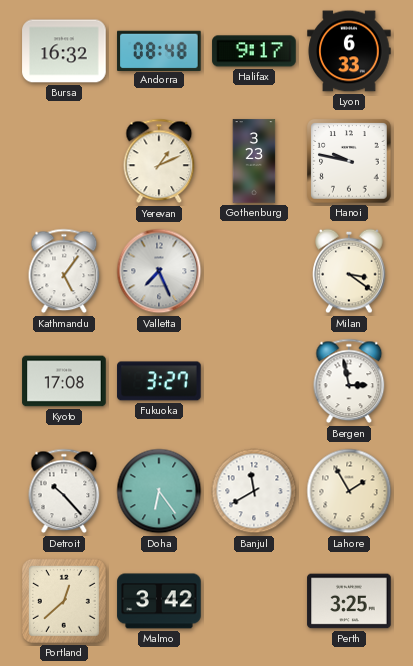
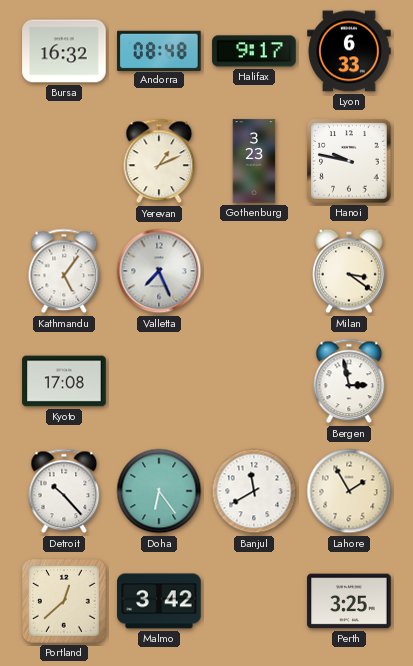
Fukuoka: 3:27 -> none
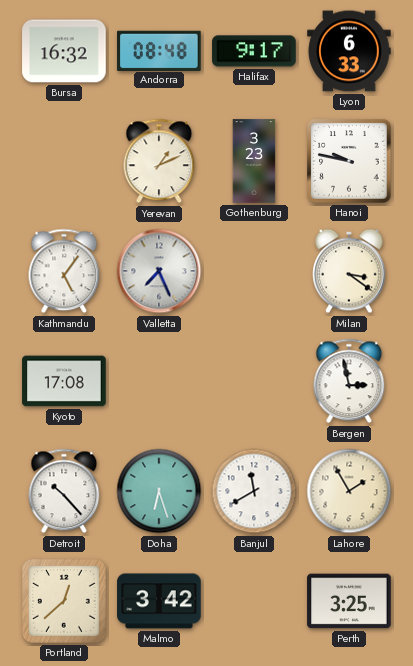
Doha: 6:24 -> 6:27
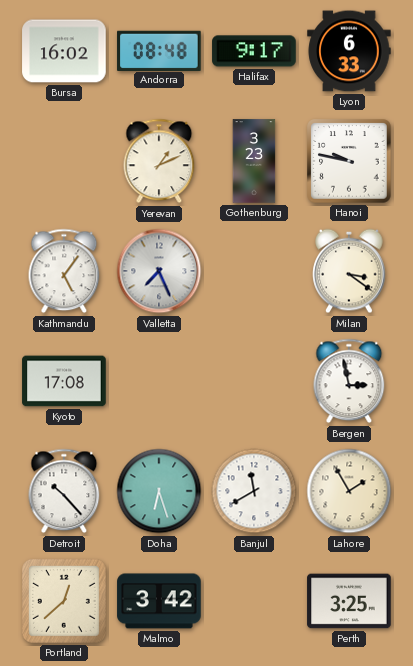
Bursa: 16:32 -> 16:02
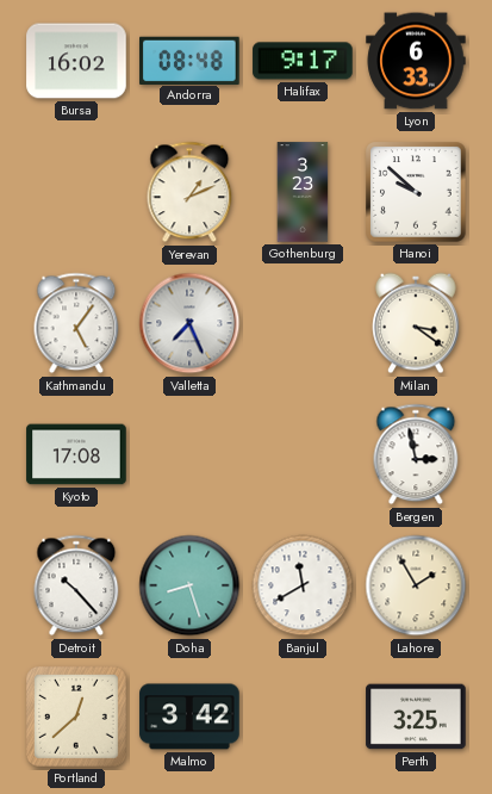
Hanoi: 9:47 -> 9:52
Doha: 6:27 -> 8:27
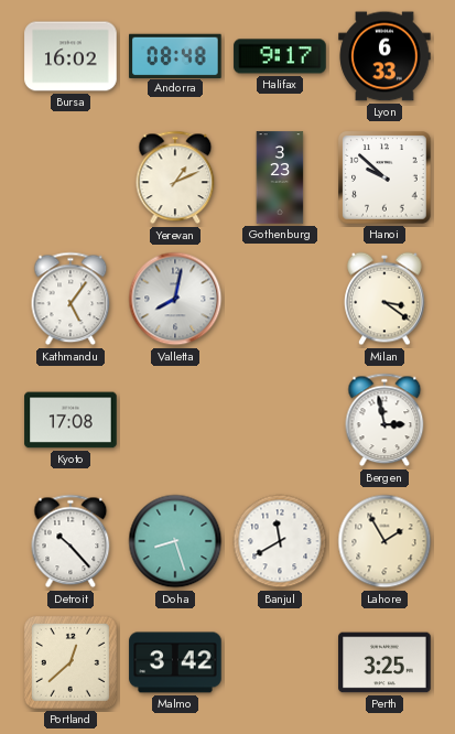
Valletta: 7:26 -> 8:02
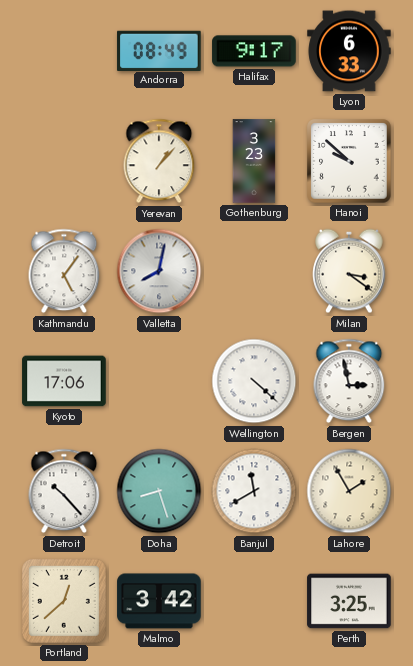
Bursa: 16:02 -> none
Andorra: 08:48 -> 08:49
Yerevan: 1:11 -> 1:07
Kyoto: 17:08 -> 17:06
Wellington: none -> 4:22
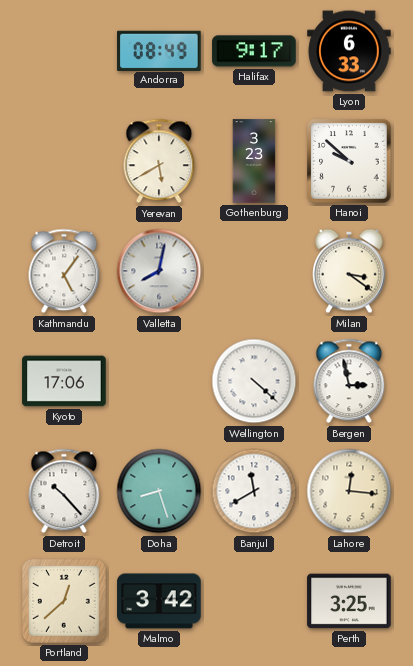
Yerevan: 1:07 -> 5:40
Lahore: 1:55 -> 12:16
